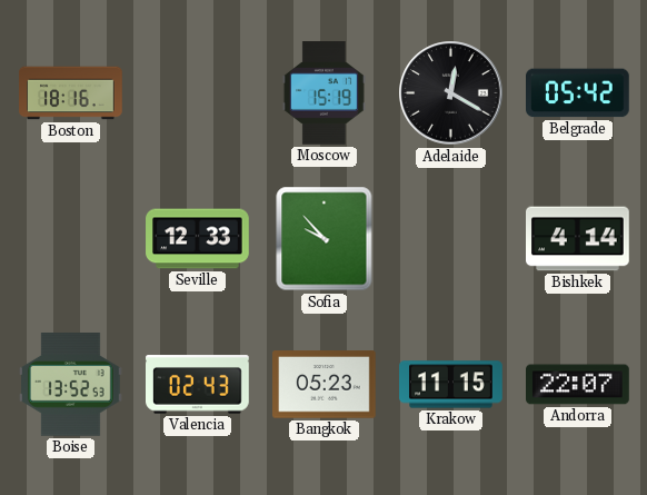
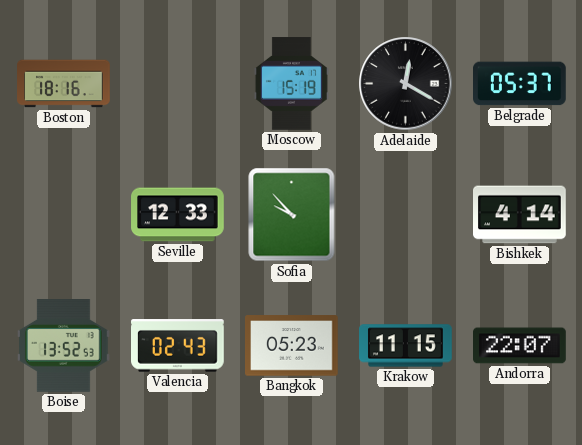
Belgrade: 05:42 -> 05:37
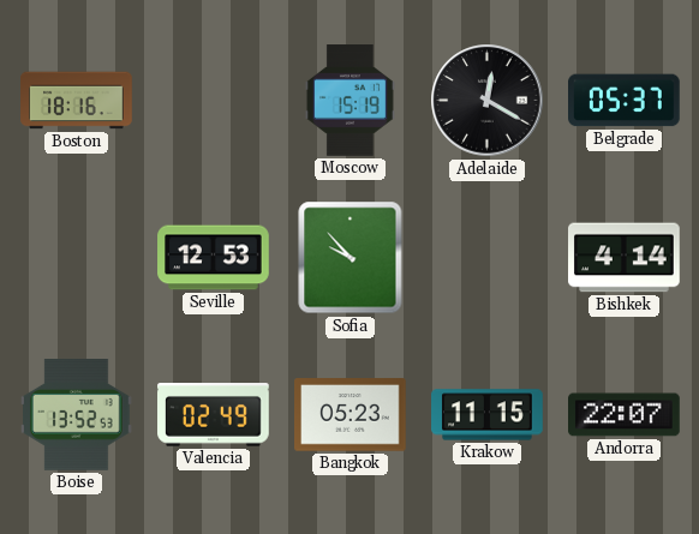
Seville: 12:33 -> 12:53
Valencia: 02:43 -> 02:49
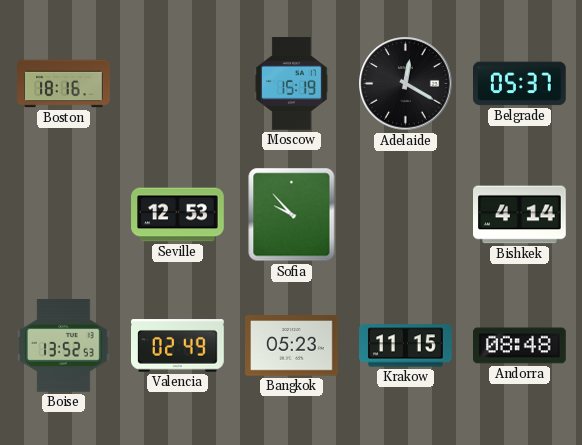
Andorra: 22:07 -> 08:48
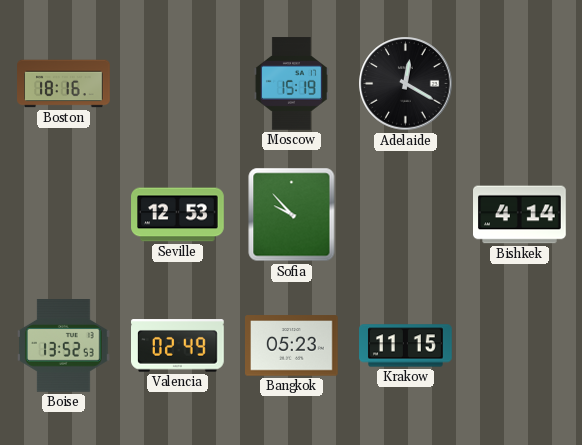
Belgrade: 05:37 -> none
Andorra: 08:48 -> none
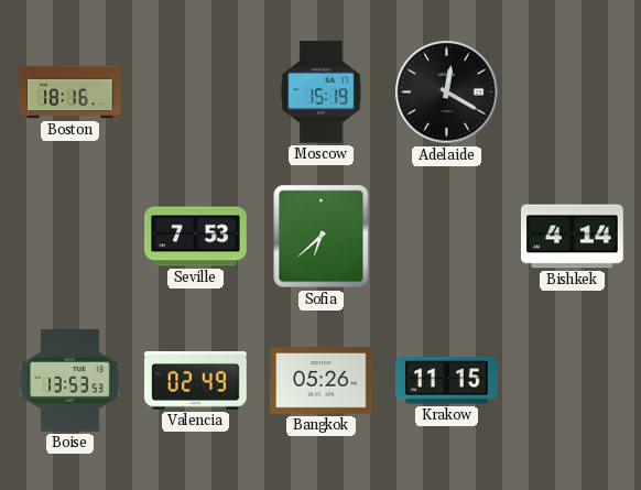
Seville: 12:53 -> 7:53
Sofia: 9:53 -> 6:38
Boise: 13:52 -> 13:53
Bangkok: 05:23 -> 05:26
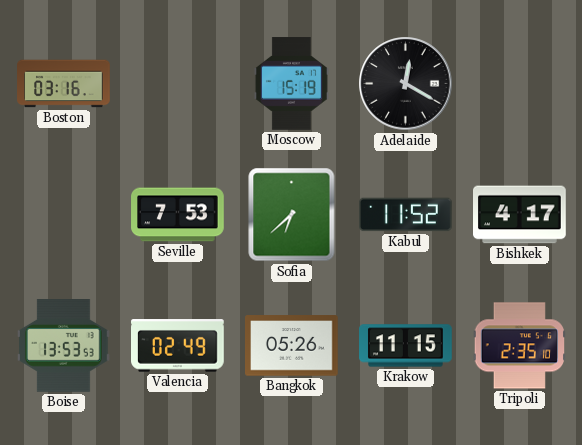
Boston: 18:16 -> 03:16
Kabul: none -> 11:52
Bishkek: 4:14 -> 4:17
Tripoli: none -> 2:35
